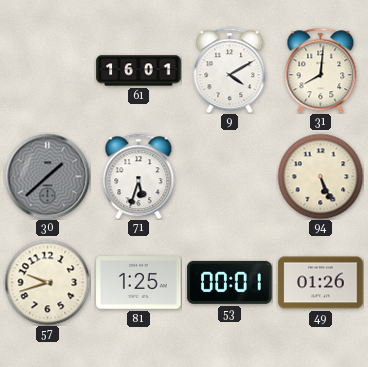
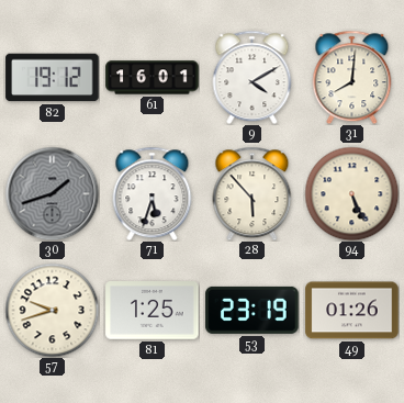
82: none -> 19:12
30: 1:38 -> 1:42
28: none -> 5:53
53: 00:01 -> 23:19
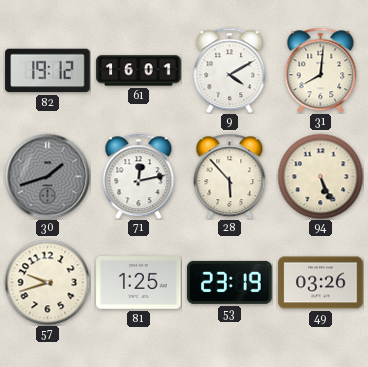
71: 5:33 -> 12:13
49: 01:26 -> 03:26
